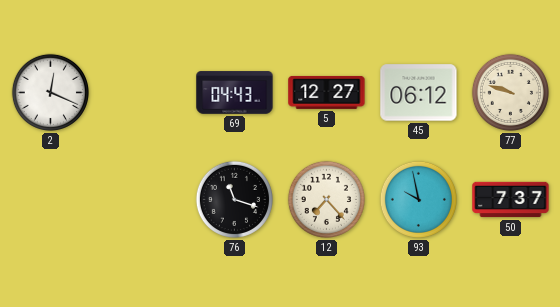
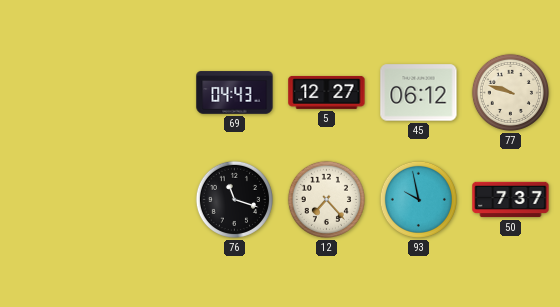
2: 12:19 -> none
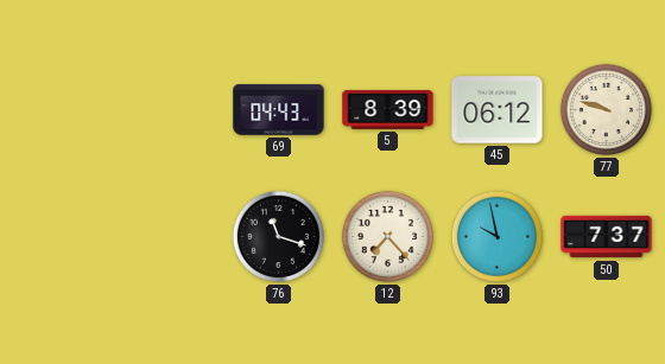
5: 12:27 -> 8:39
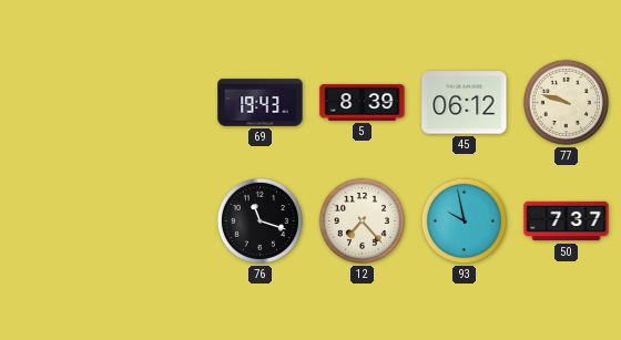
69: 04:43 -> 19:43
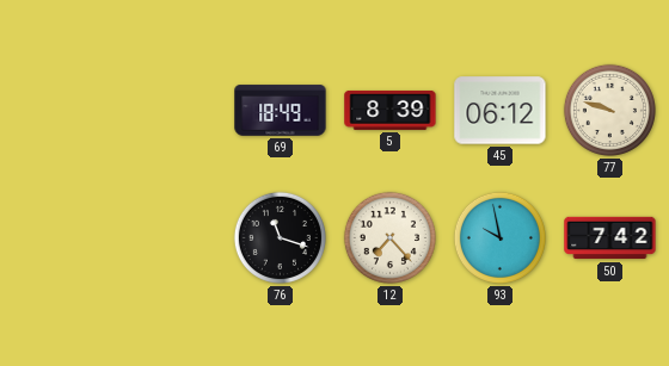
69: 19:43 -> 18:49
50: 7:37 -> 7:42
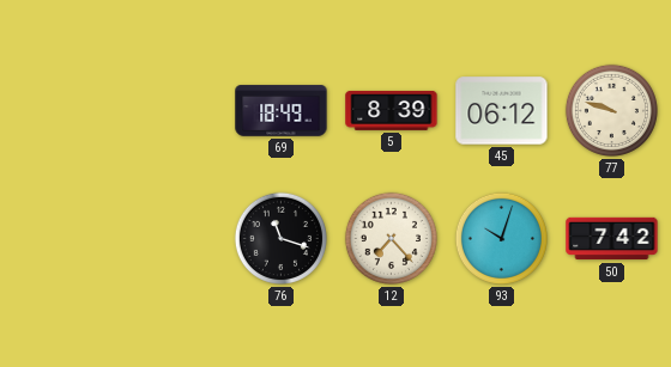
93: 9:58 -> 10:03
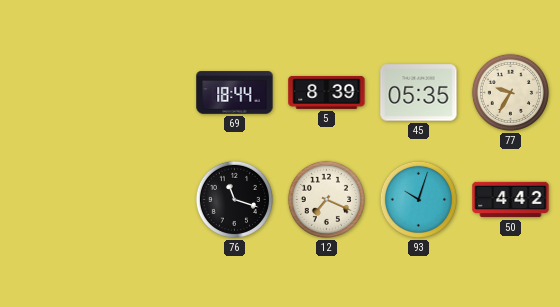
69: 18:49 -> 18:44
45: 06:12 -> 05:35
77: 9:48 -> 9:35
12: 7:23 -> 7:19
50: 7:42 -> 4:42
